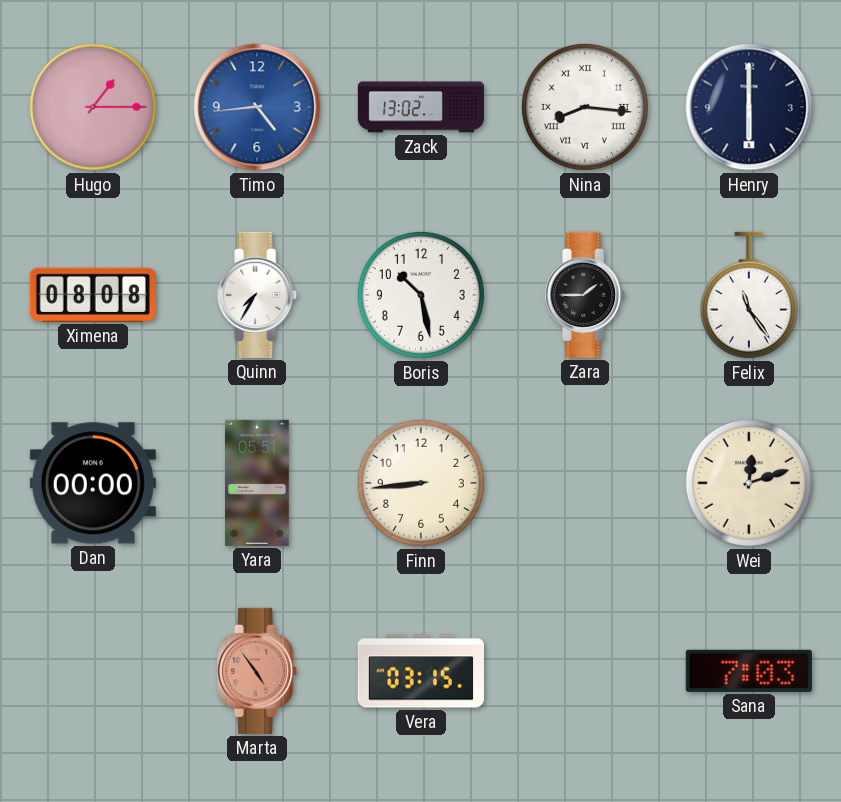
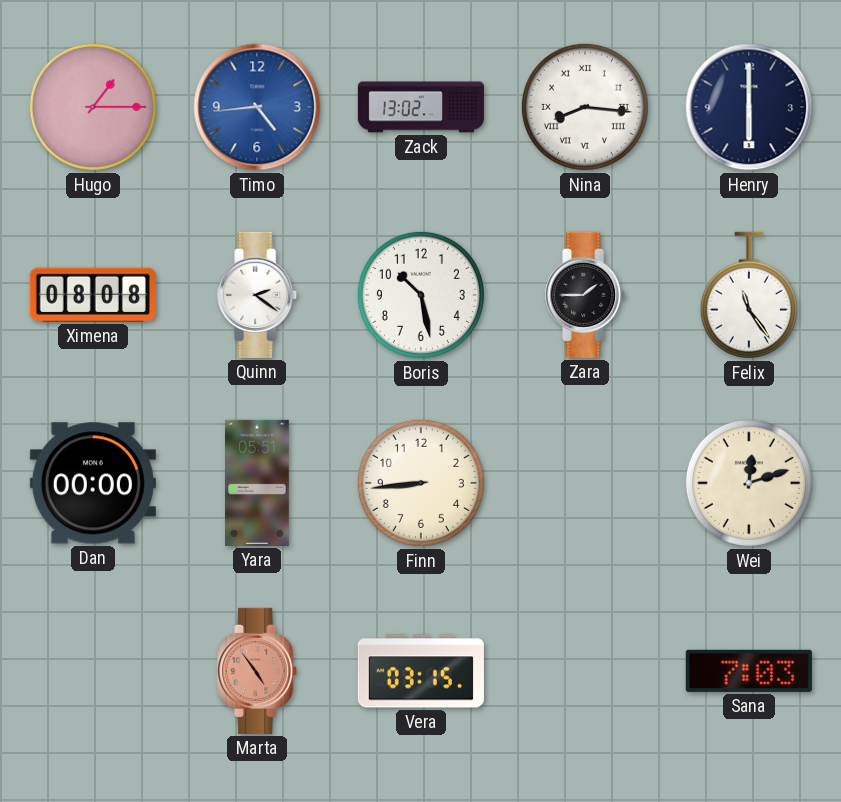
Quinn: 7:35 -> 2:21
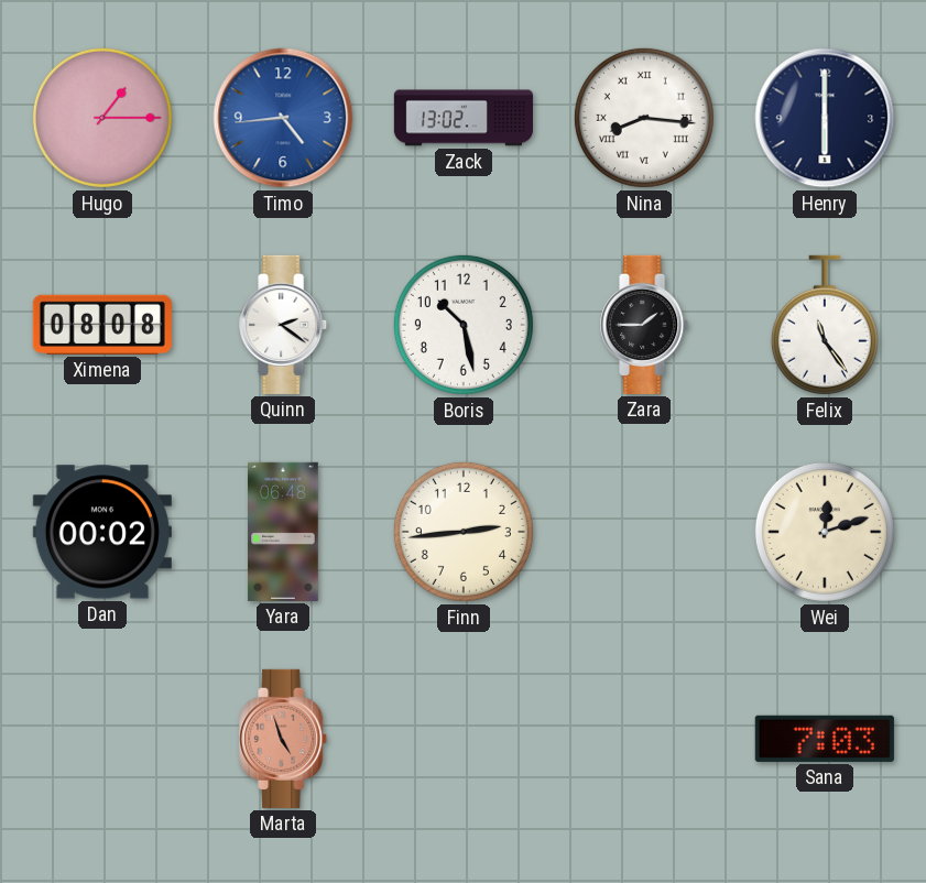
Dan: 00:00 -> 00:02
Yara: 05:51 -> 06:48
Finn: 8:44 -> 2:44
Marta: 4:54 -> 4:57
Vera: 03:15 -> none
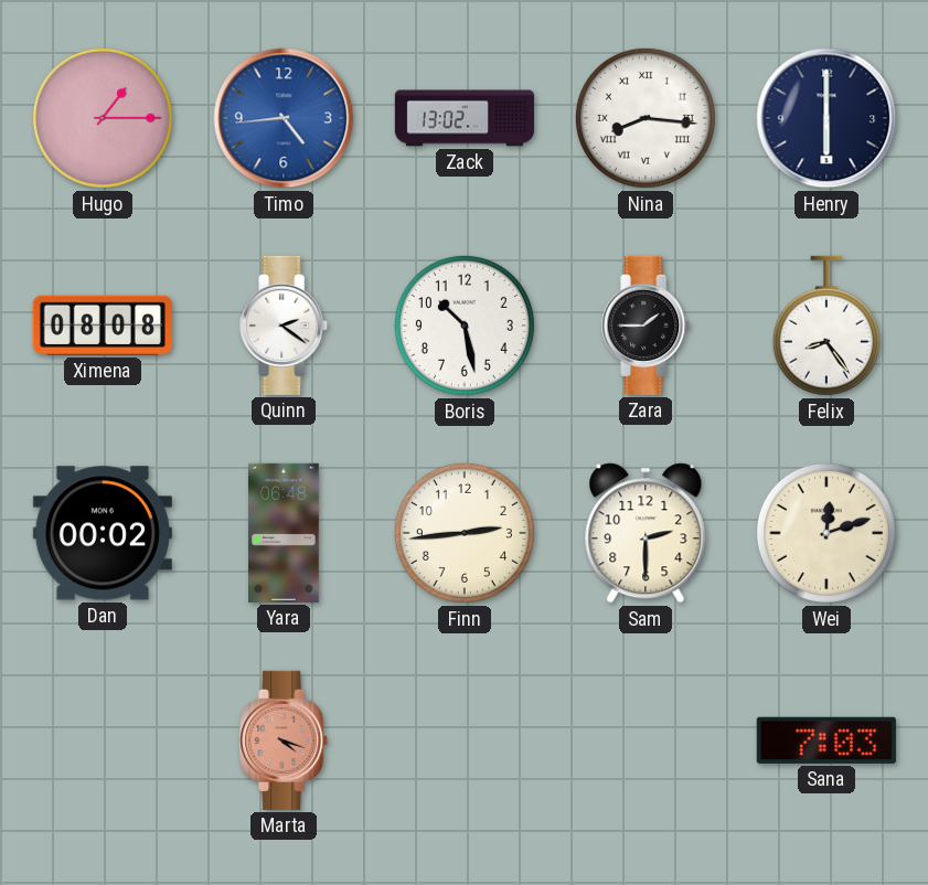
Felix: 11:24 -> 8:24
Sam: none -> 2:30
Marta: 4:57 -> 4:18
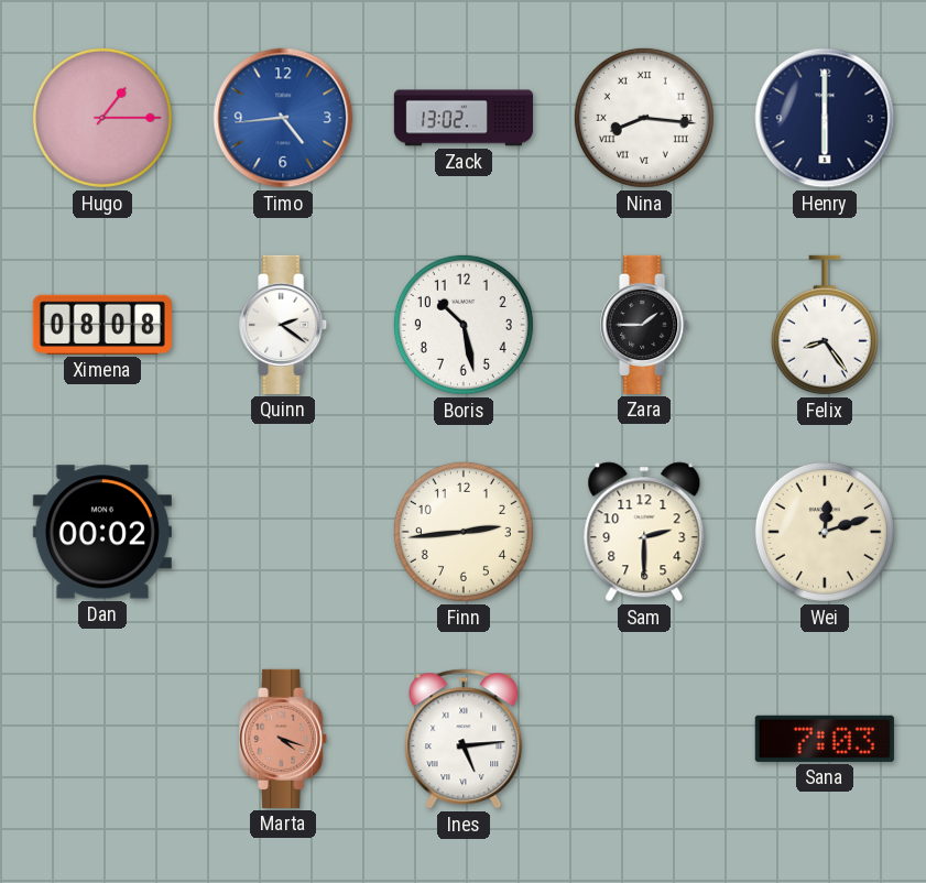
Yara: 06:48 -> none
Ines: none -> 5:14
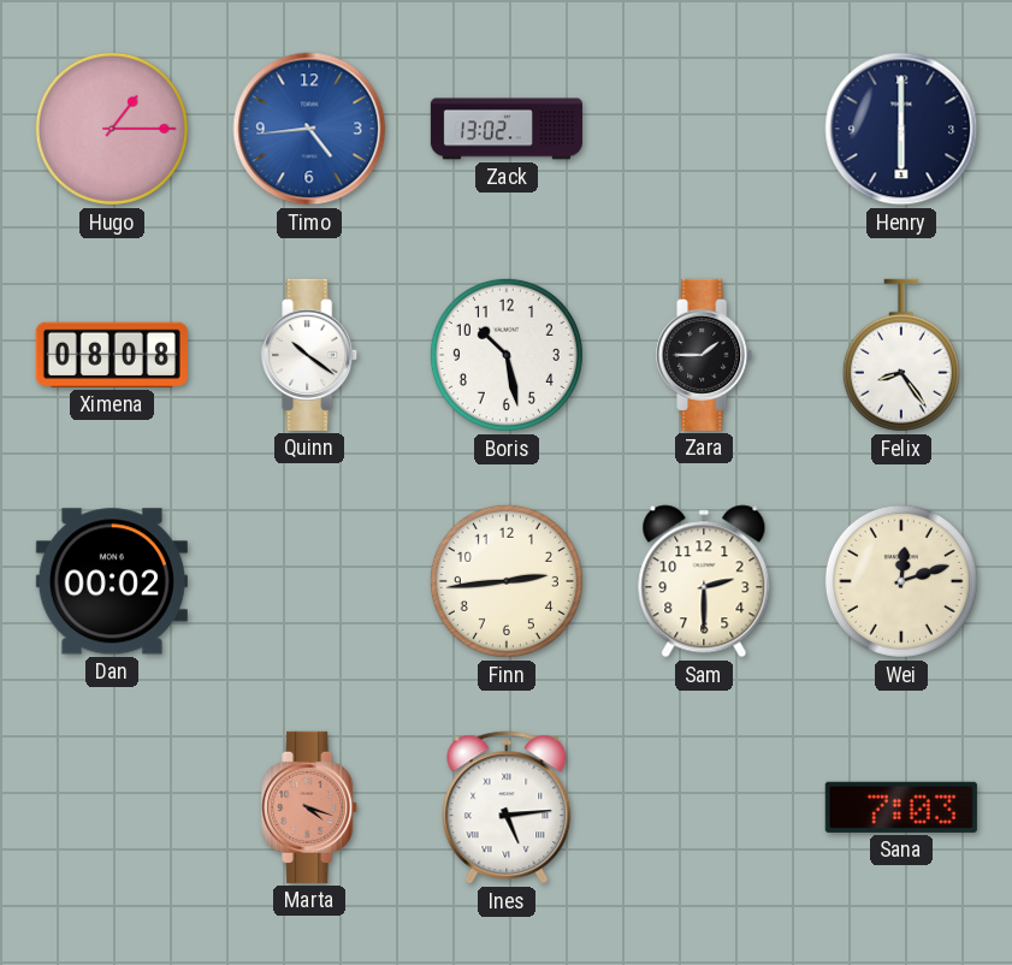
Nina: 8:16 -> none
Quinn: 2:21 -> 10:21
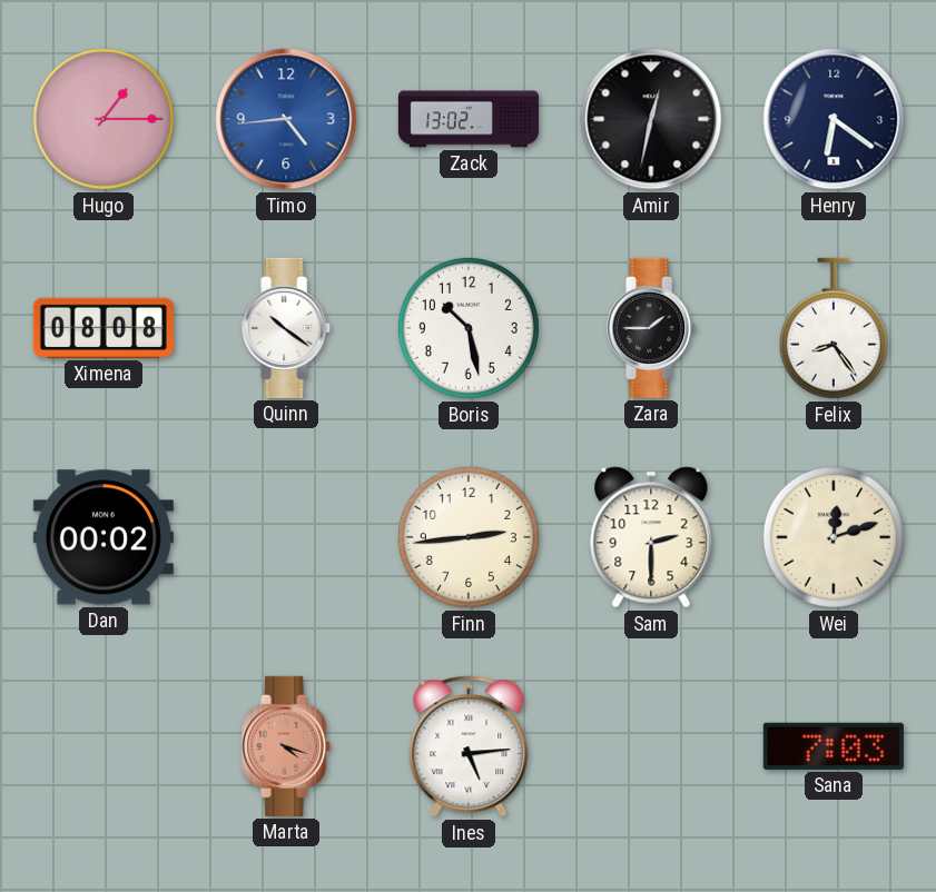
Amir: none -> 12:32
Henry: 6:00 -> 6:21
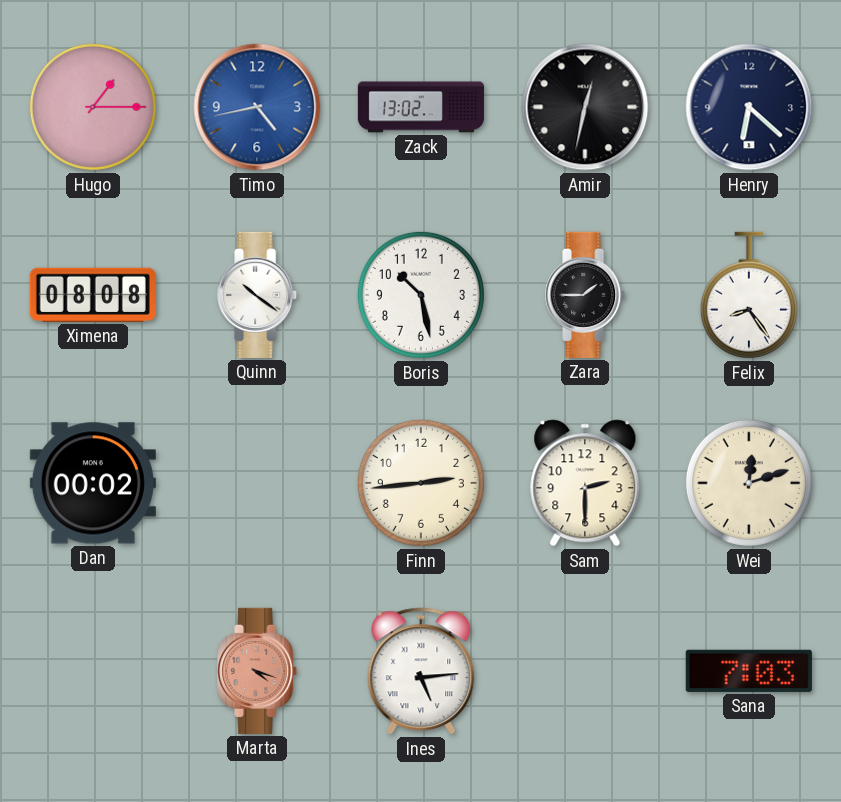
Timo: 4:44 -> 4:43
Henry: 6:21 -> 6:22
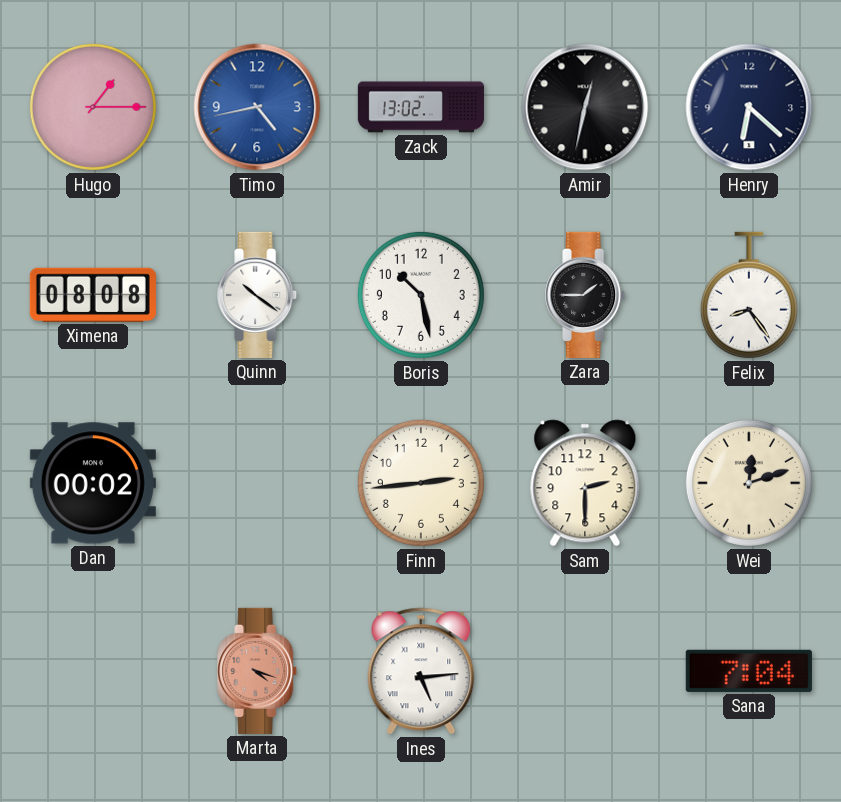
Sana: 7:03 -> 7:04
